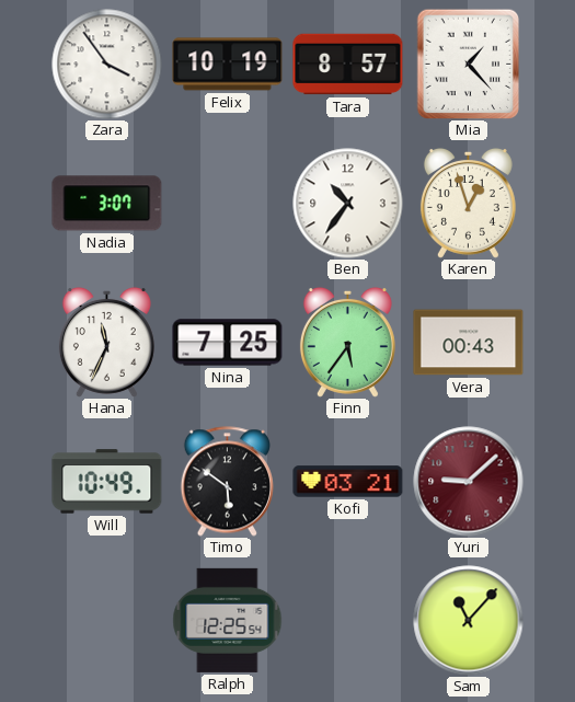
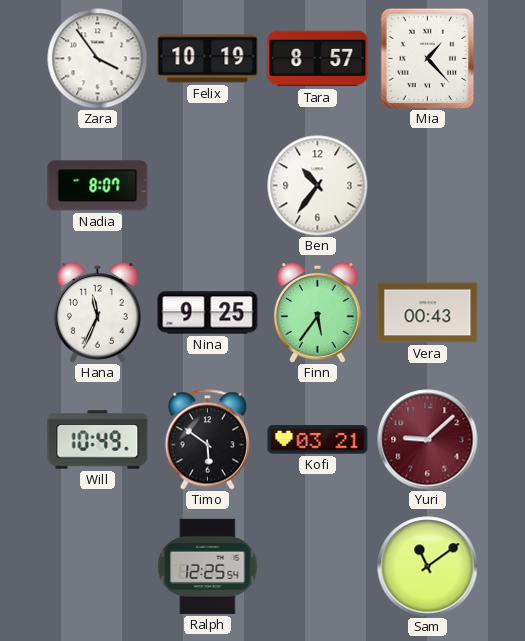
Nadia: 3:07 -> 8:07
Karen: 12:57 -> none
Nina: 7:25 -> 9:25
Sam: 11:07 -> 11:09
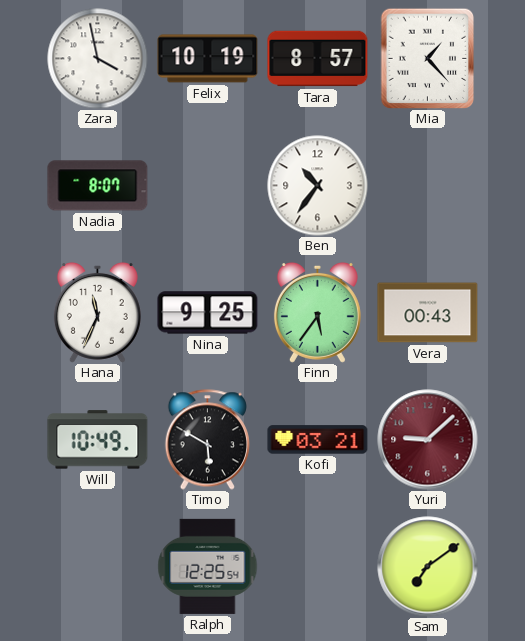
Zara: 3:54 -> 3:58
Timo: 5:51 -> 5:50
Sam: 11:09 -> 7:09
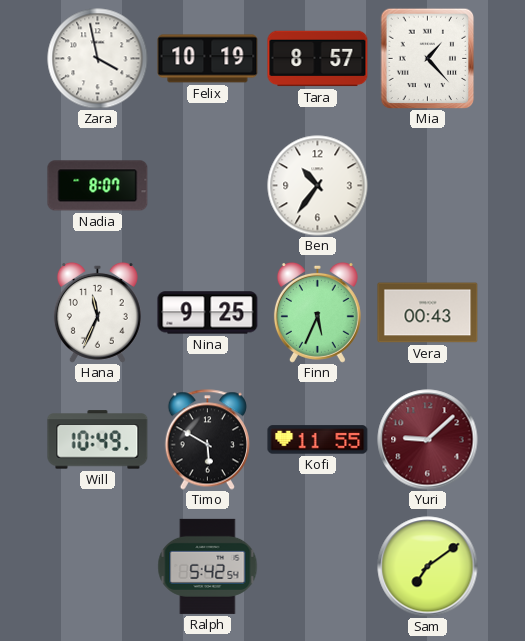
Finn: 5:36 -> 5:34
Kofi: 03:21 -> 11:55
Ralph: 12:25 -> 5:42
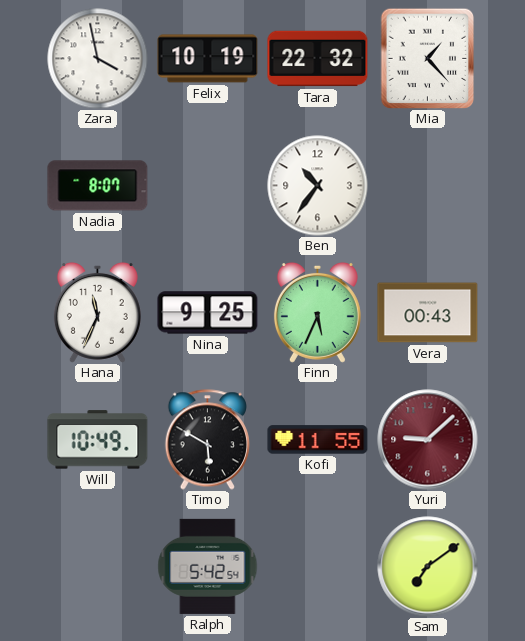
Tara: 8:57 -> 22:32
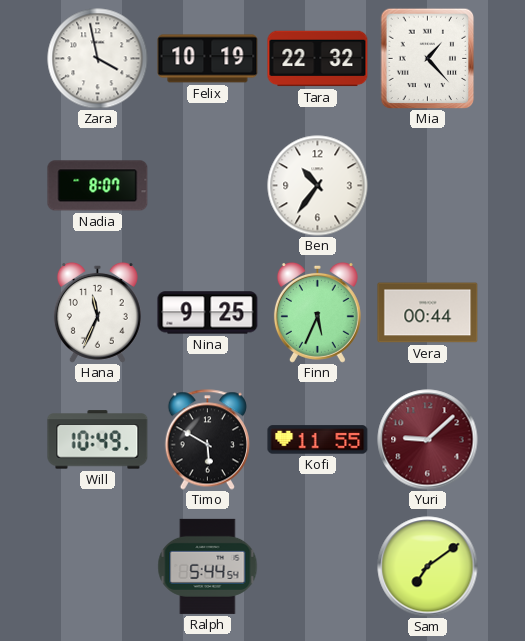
Vera: 00:43 -> 00:44
Ralph: 5:42 -> 5:44
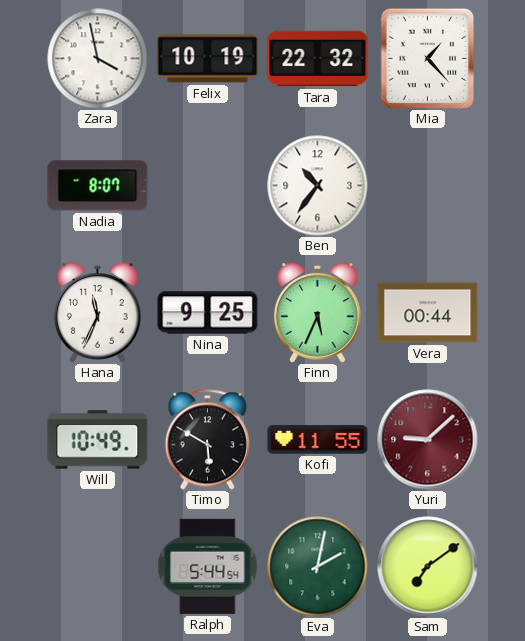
Eva: none -> 2:02
